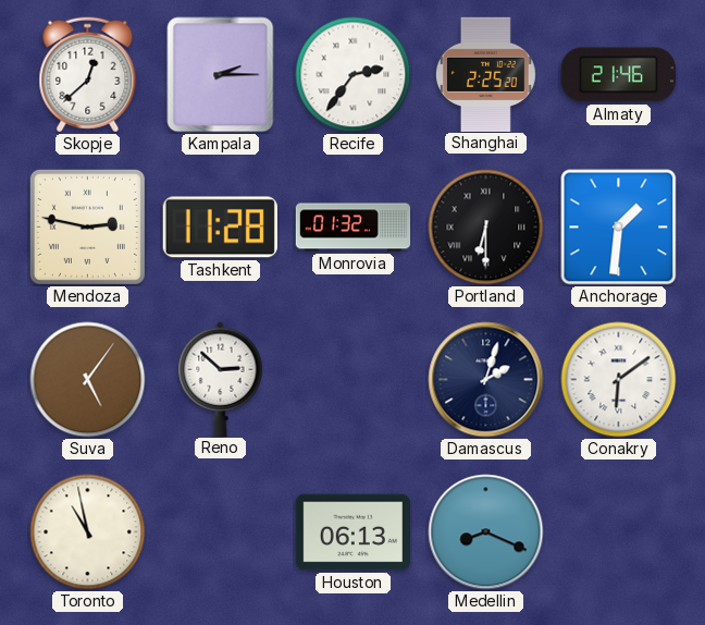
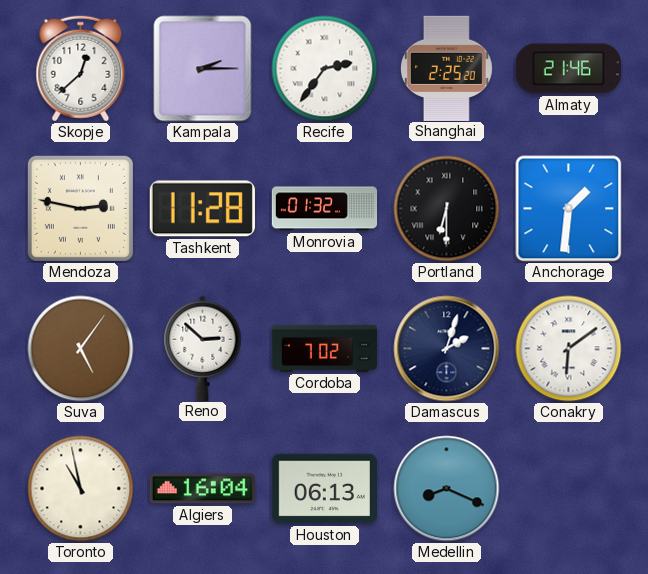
Cordoba: none -> 7:02
Algiers: none -> 16:04
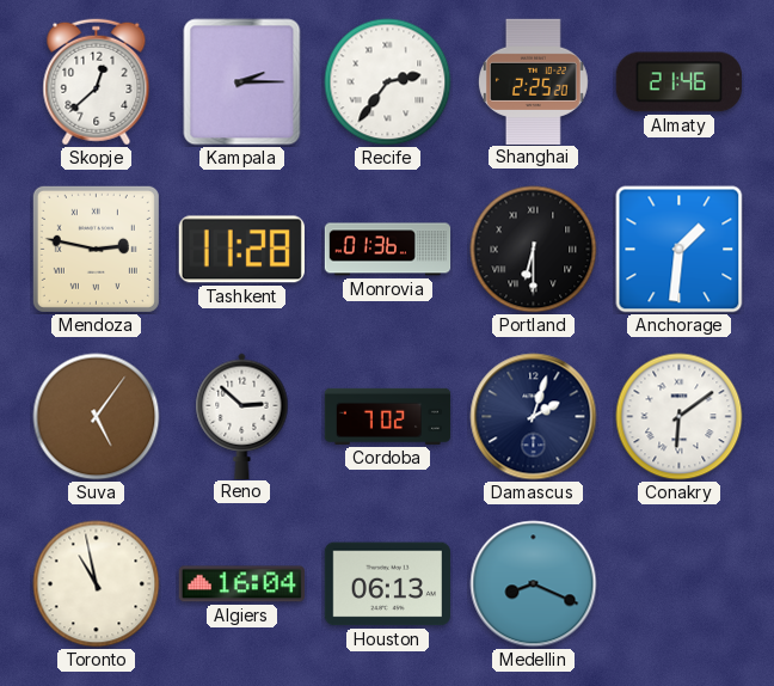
Monrovia: 01:32 -> 01:36
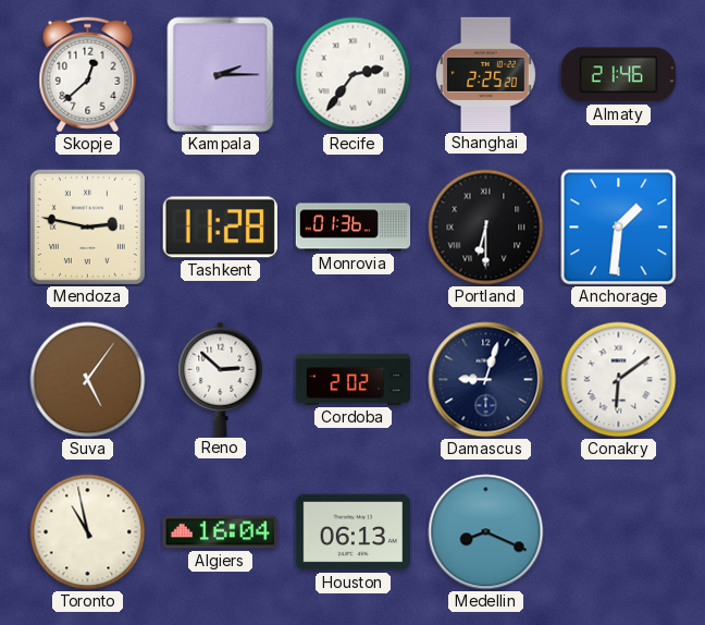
Cordoba: 7:02 -> 2:02
Damascus: 2:03 -> 9:03
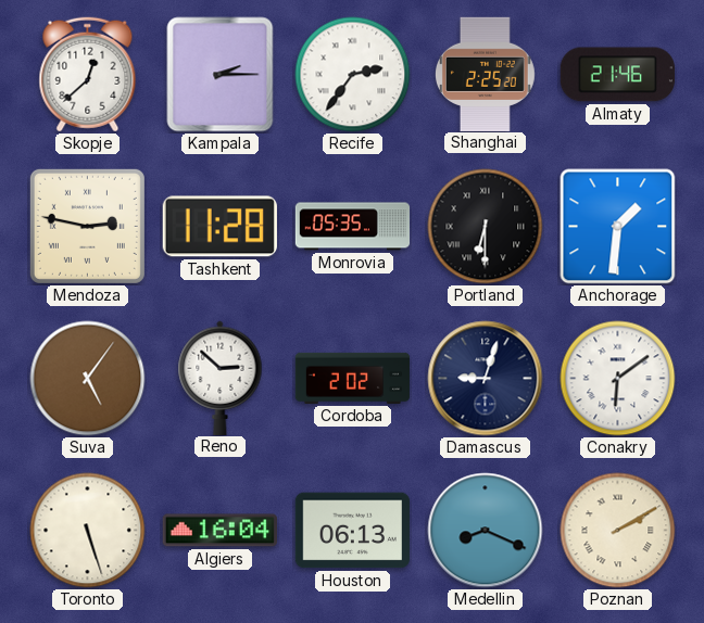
Monrovia: 01:36 -> 05:35
Toronto: 10:58 -> 5:27
Poznan: none -> 2:10
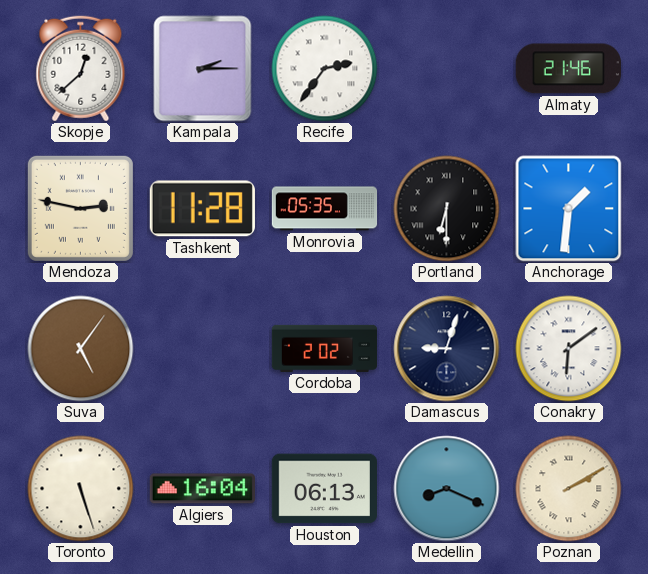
Shanghai: 2:25 -> none
Reno: 2:52 -> none
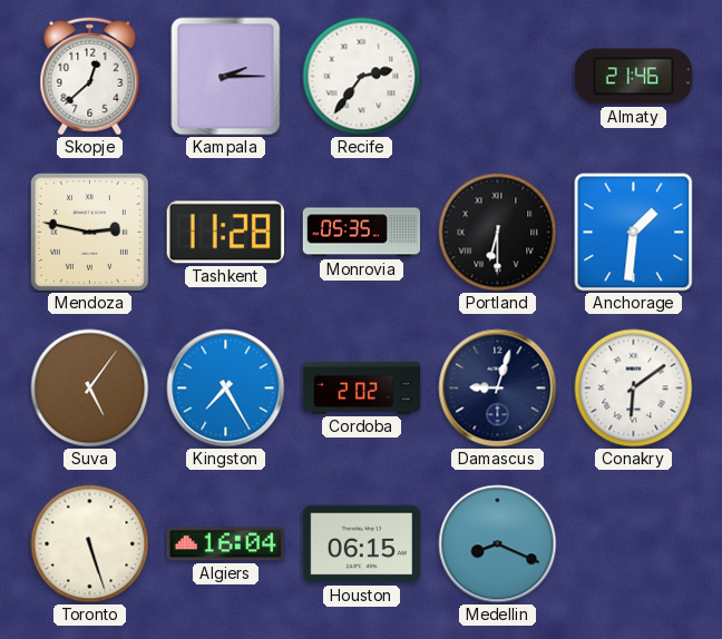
Kingston: none -> 7:25
Houston: 06:13 -> 06:15
Poznan: 2:10 -> none
